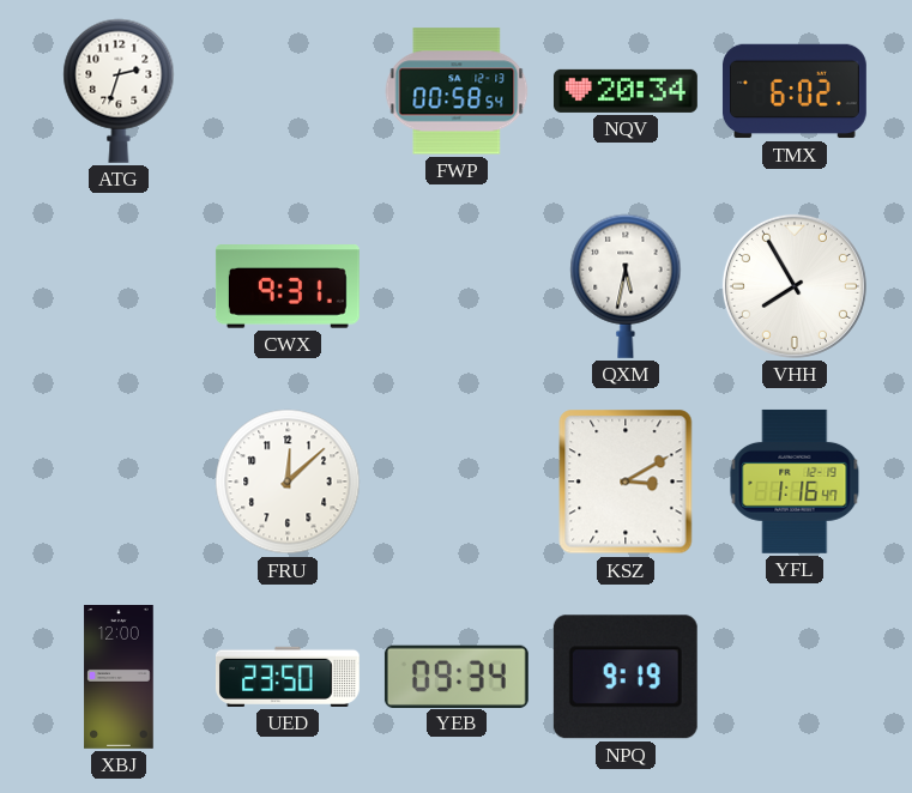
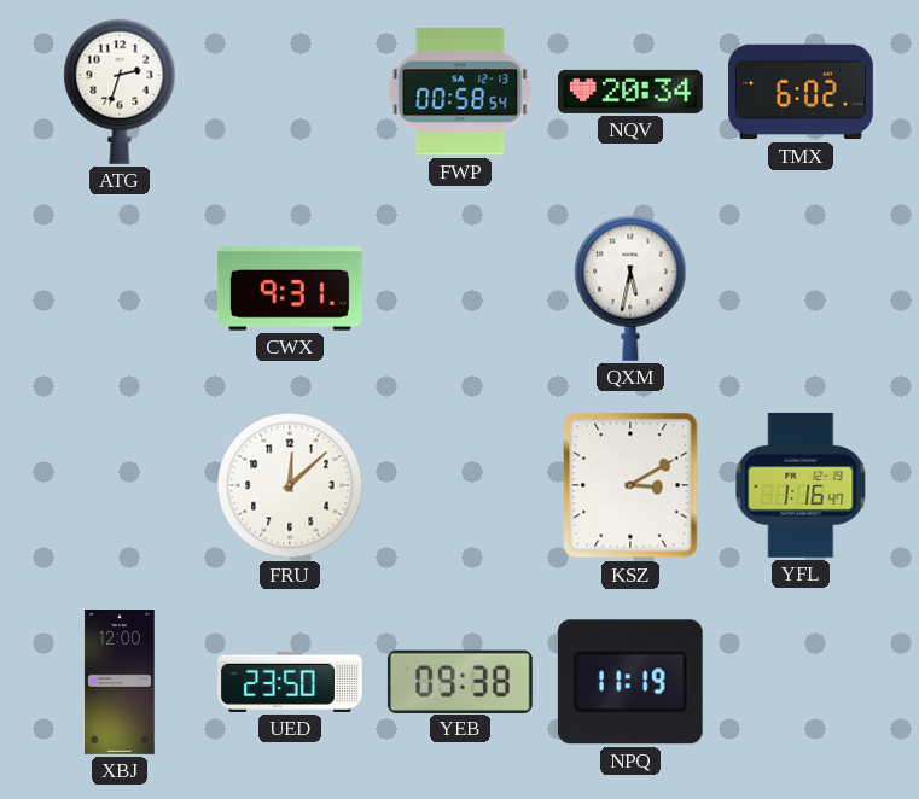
VHH: 7:55 -> none
YEB: 09:34 -> 09:38
NPQ: 9:19 -> 11:19
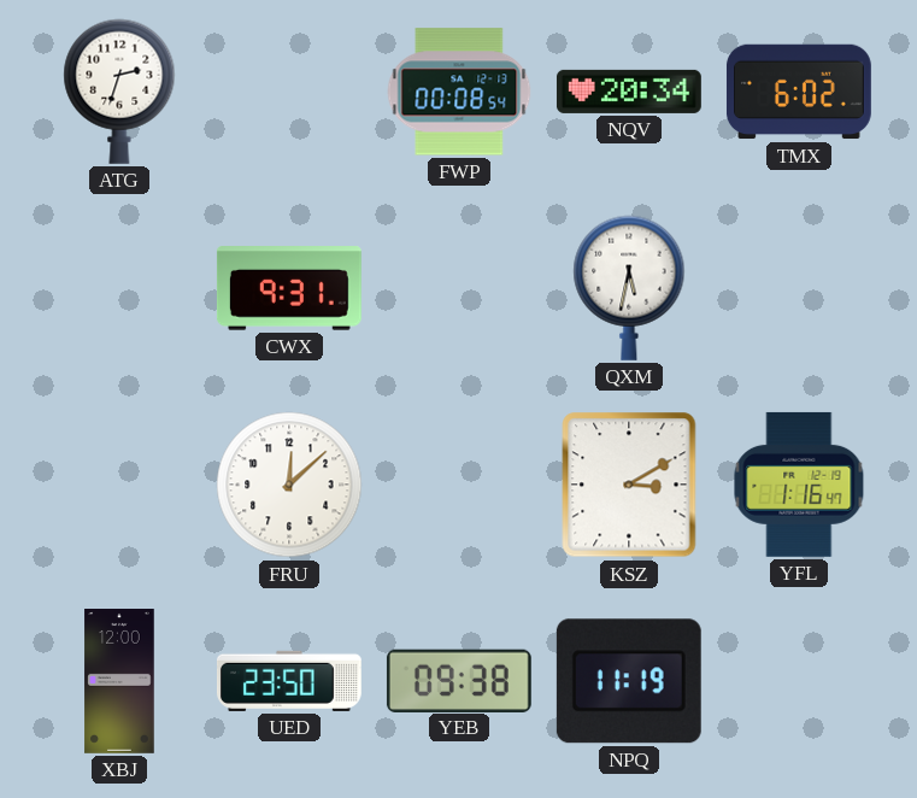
FWP: 00:58 -> 00:08
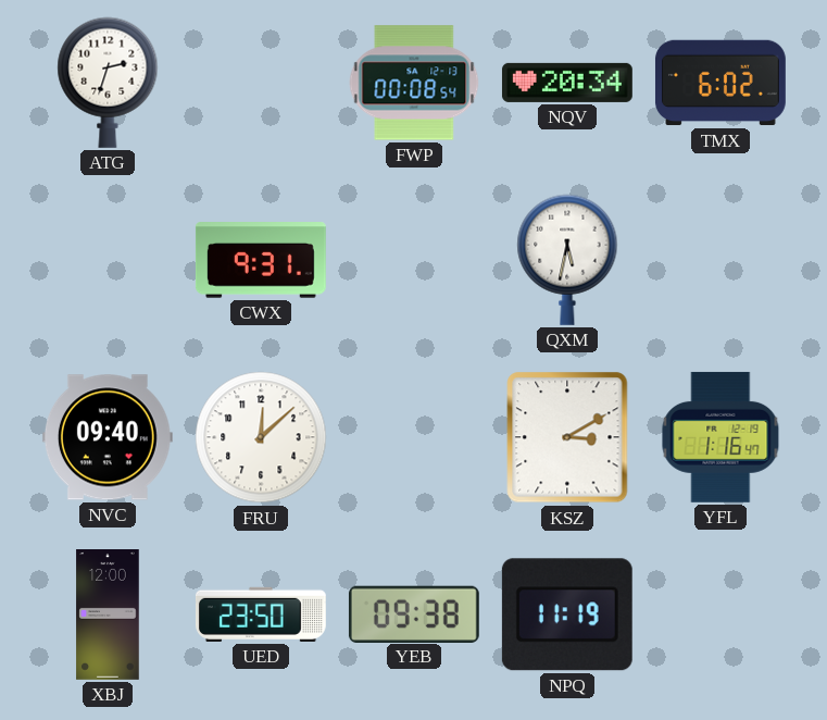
NVC: none -> 09:40
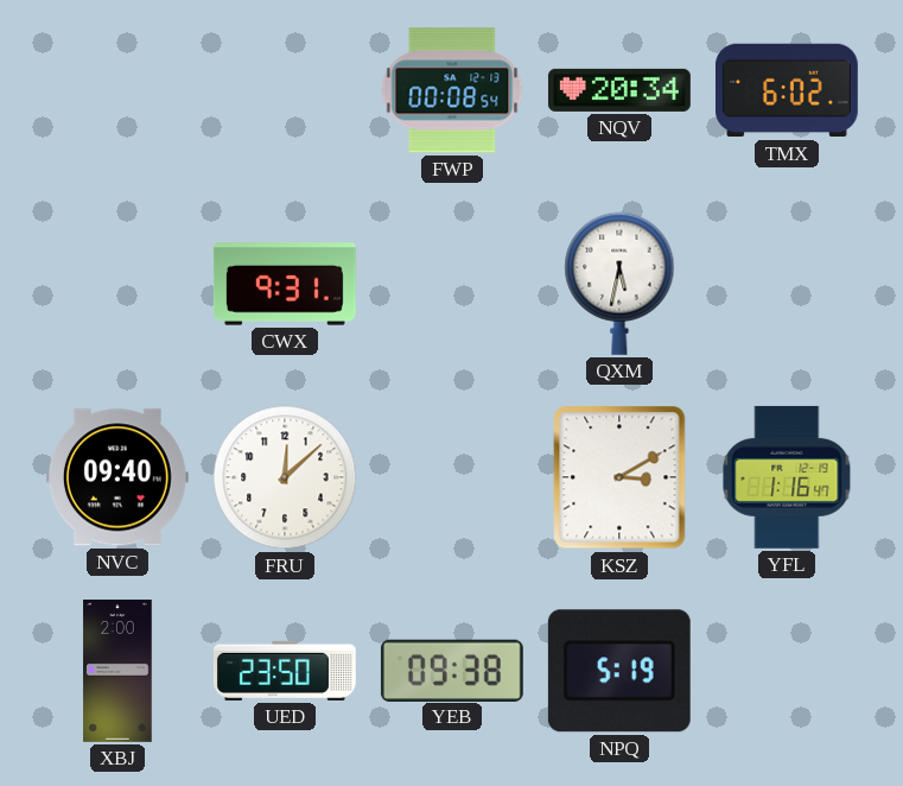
ATG: 2:33 -> none
XBJ: 12:00 -> 2:00
NPQ: 11:19 -> 5:19
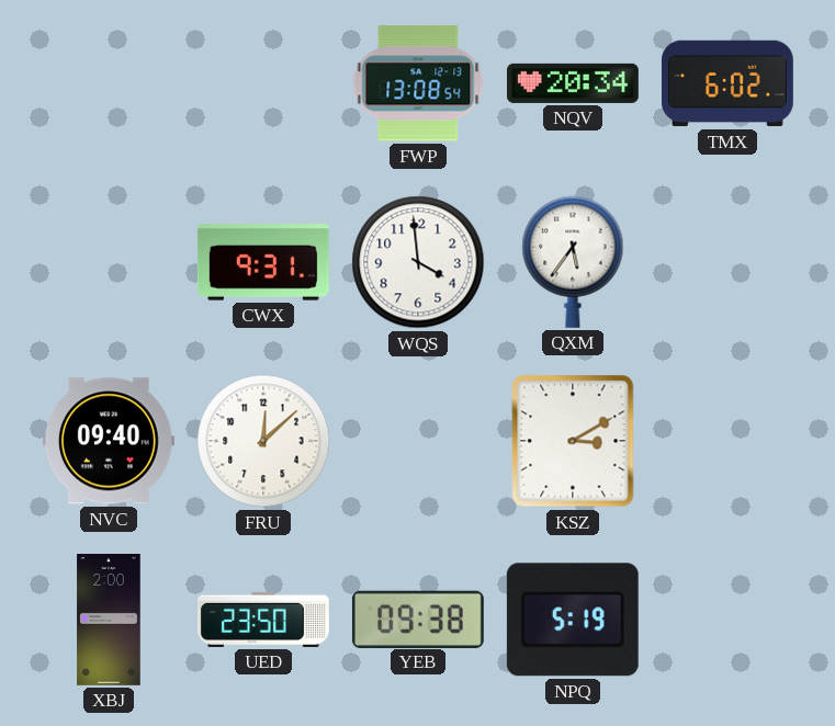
FWP: 00:08 -> 13:08
WQS: none -> 3:59
QXM: 5:32 -> 5:36
YFL: 1:16 -> none
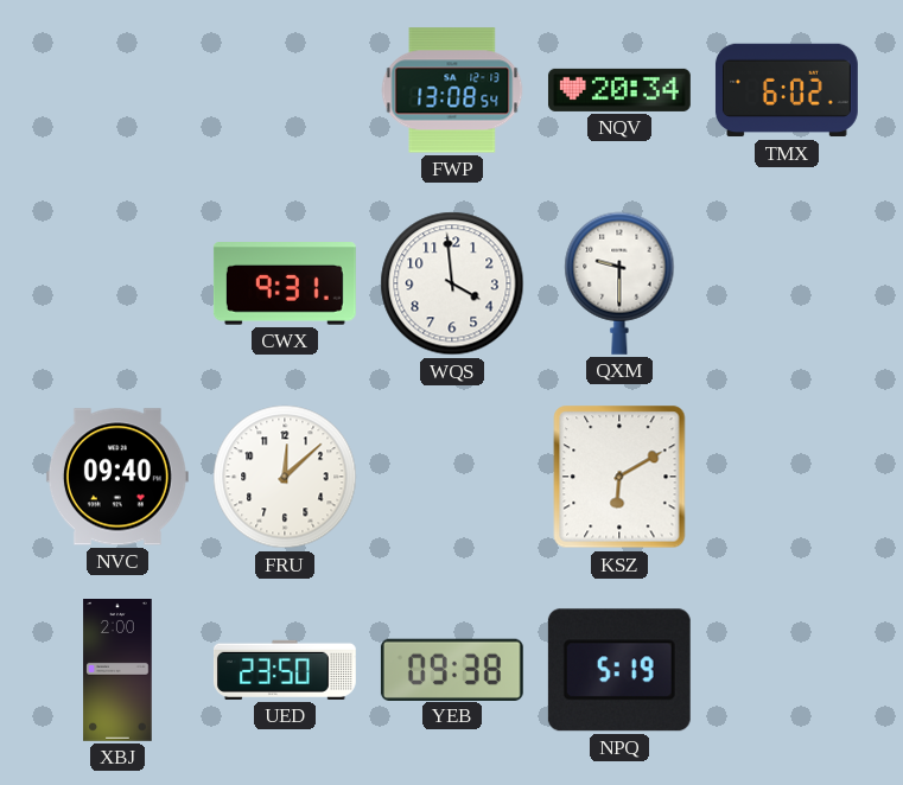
QXM: 5:36 -> 9:30
KSZ: 3:10 -> 6:10
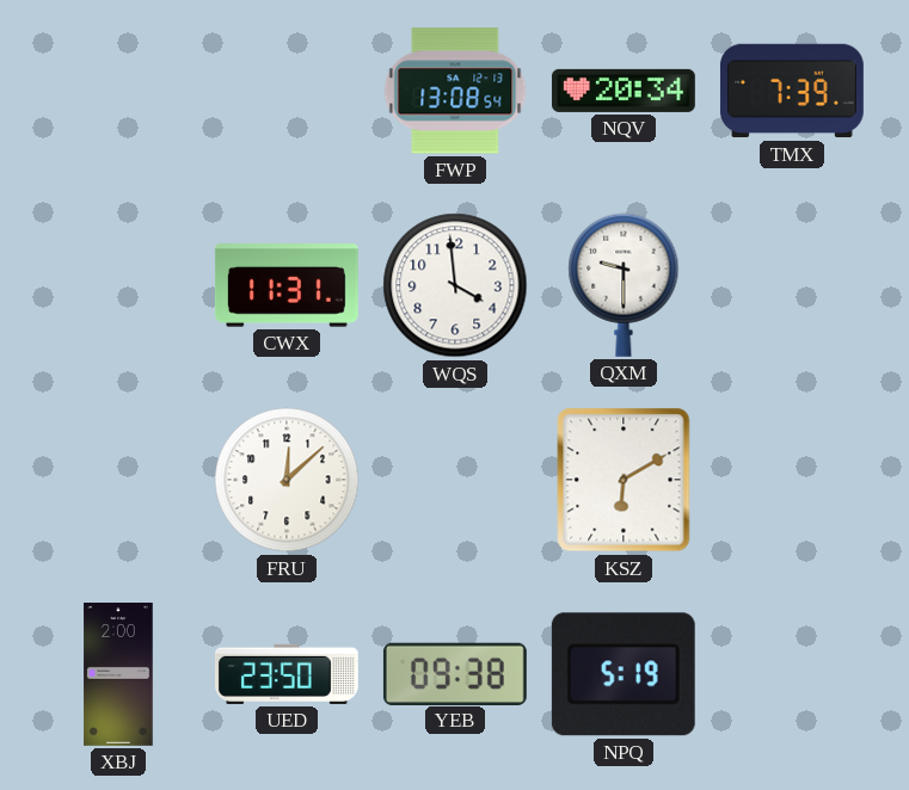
TMX: 6:02 -> 7:39
CWX: 9:31 -> 11:31
NVC: 09:40 -> none
